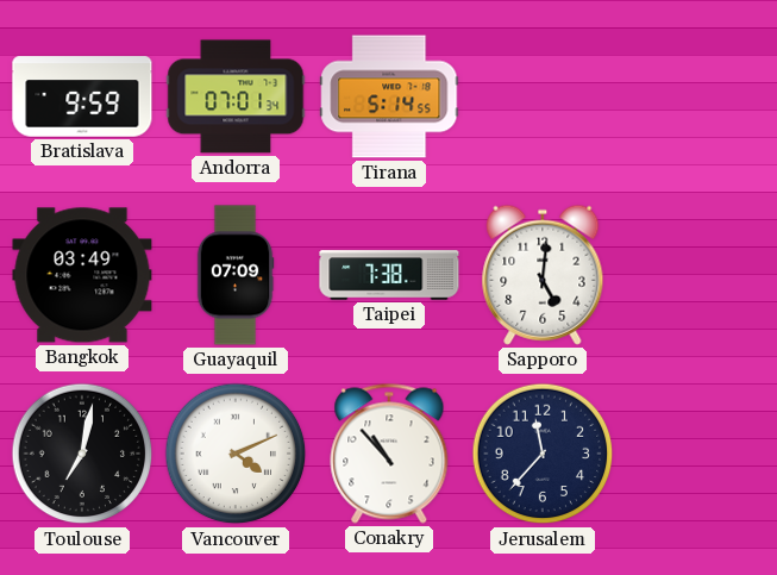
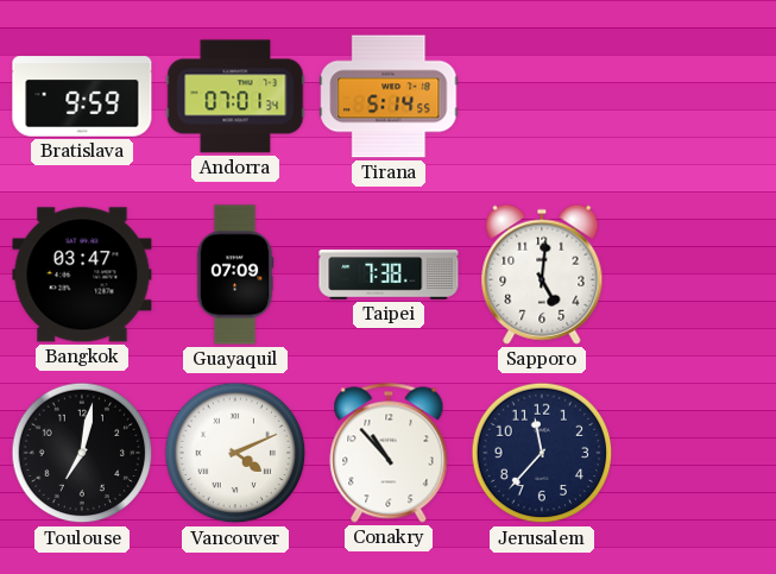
Bangkok: 03:49 -> 03:47
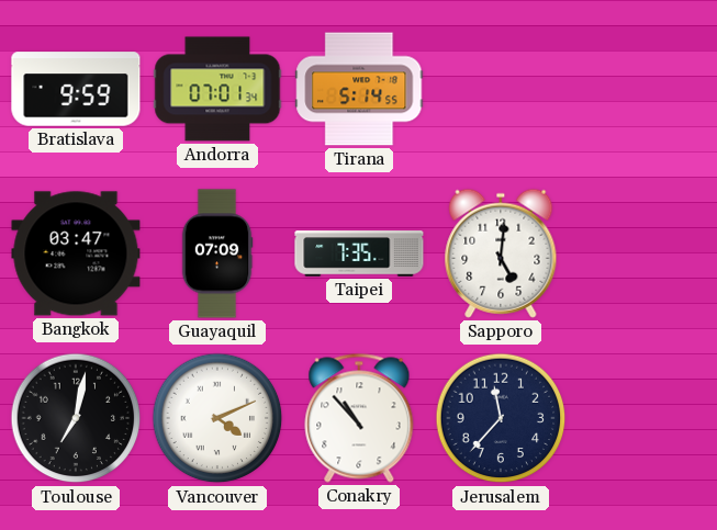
Taipei: 7:38 -> 7:35
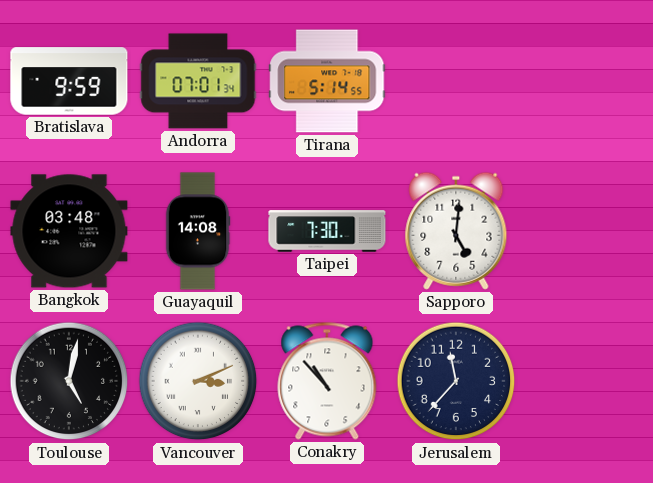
Bangkok: 03:47 -> 03:48
Guayaquil: 07:09 -> 14:08
Taipei: 7:35 -> 7:30
Toulouse: 7:02 -> 5:02
Vancouver: 4:11 -> 3:11
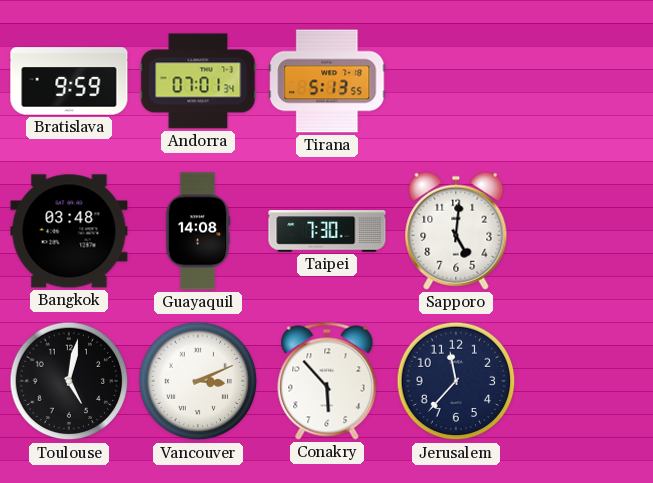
Tirana: 5:14 -> 5:13
Conakry: 10:53 -> 5:53
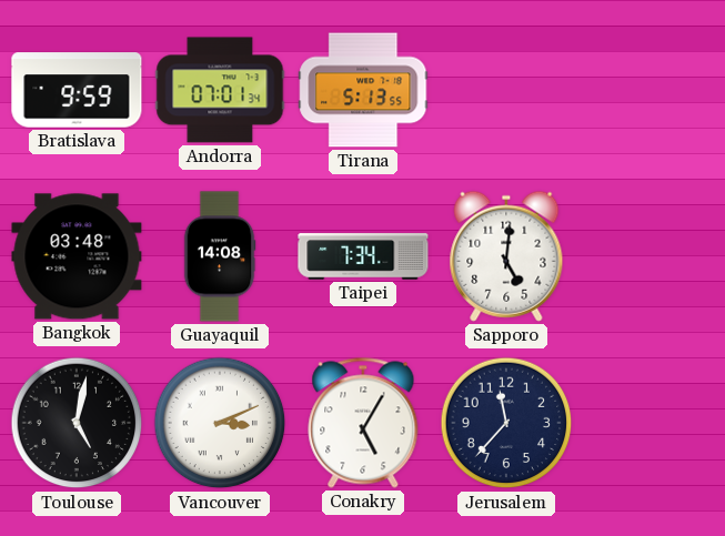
Taipei: 7:30 -> 7:34
Conakry: 5:53 -> 5:05
